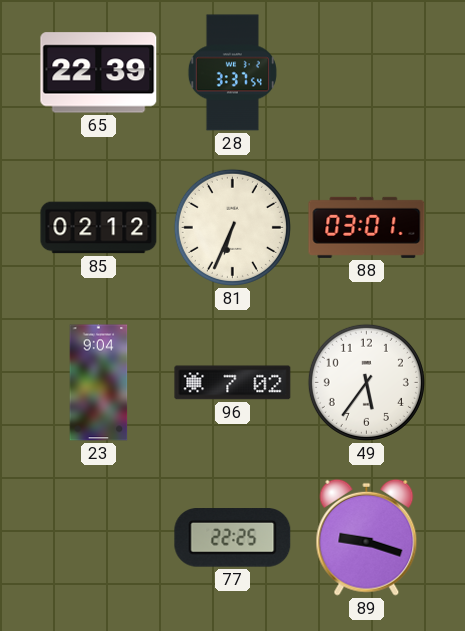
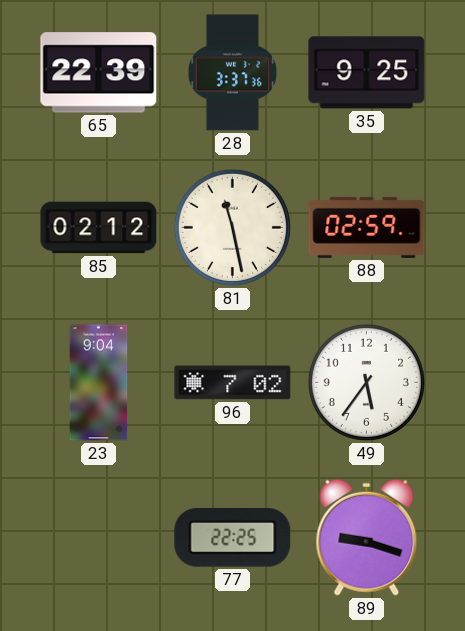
28: 3:37:54 -> 3:37:36
35: none -> 9:25
81: 6:34 -> 11:28
88: 03:01 -> 02:59
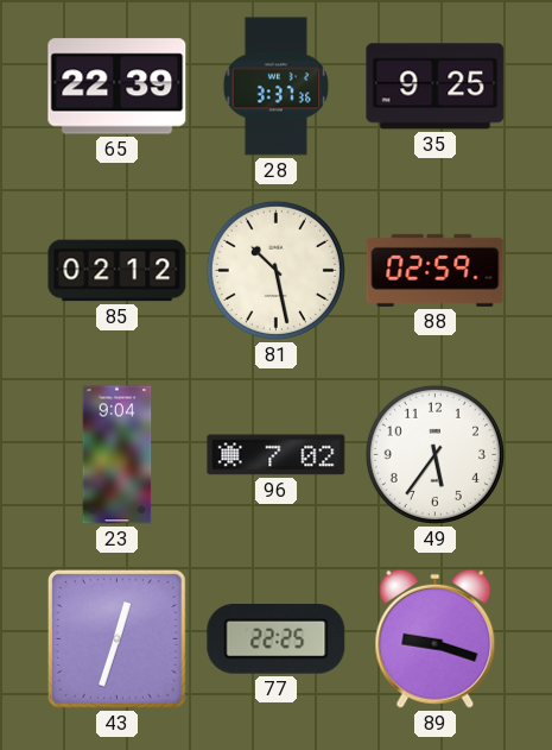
81: 11:28 -> 10:28
43: none -> 12:33
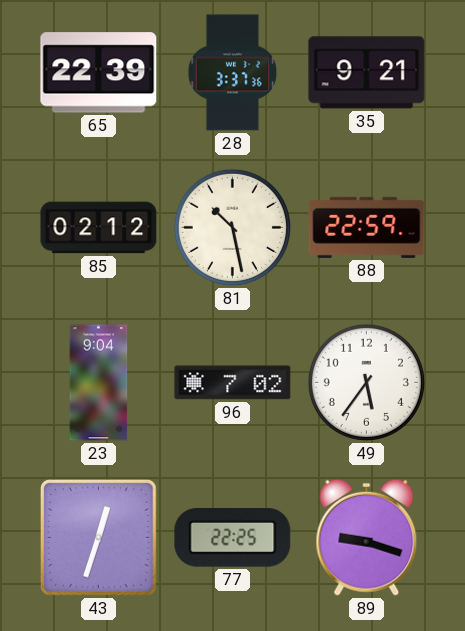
35: 9:25 -> 9:21
88: 02:59 -> 22:59
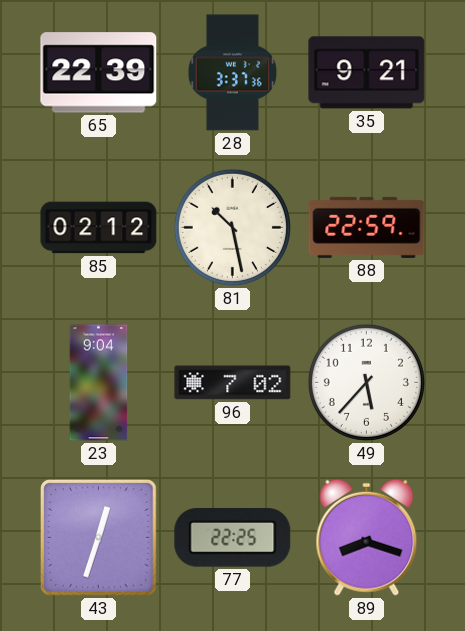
49: 5:36 -> 5:37
89: 9:18 -> 8:18
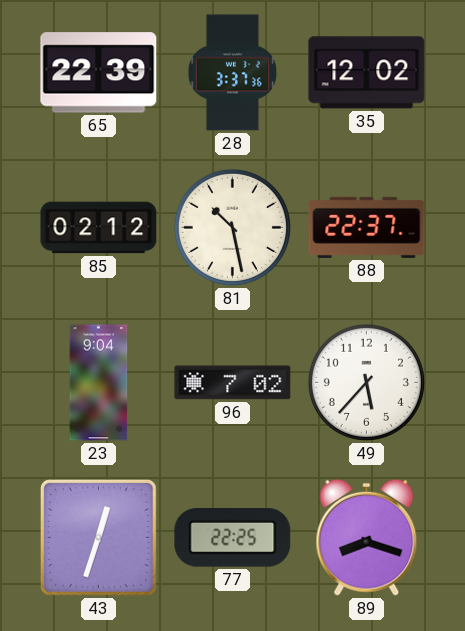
35: 9:21 -> 12:02
88: 22:59 -> 22:37
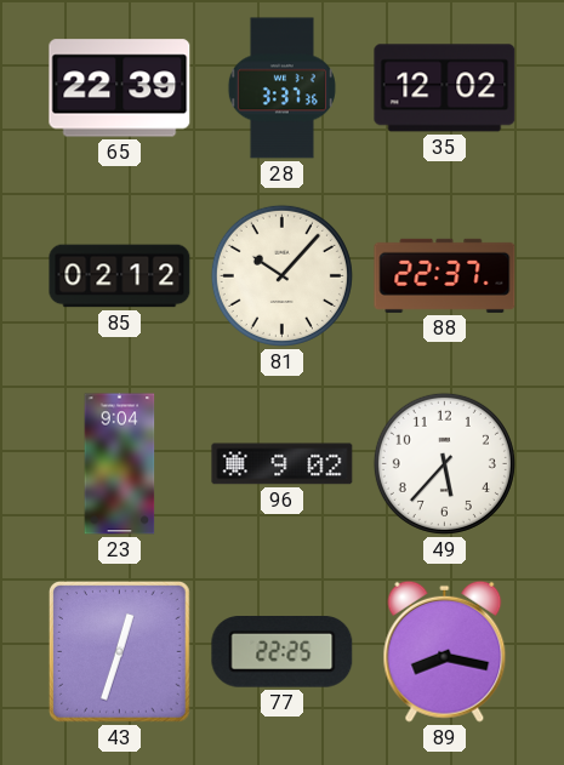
81: 10:28 -> 10:07
96: 7:02 -> 9:02
89: 8:18 -> 8:17
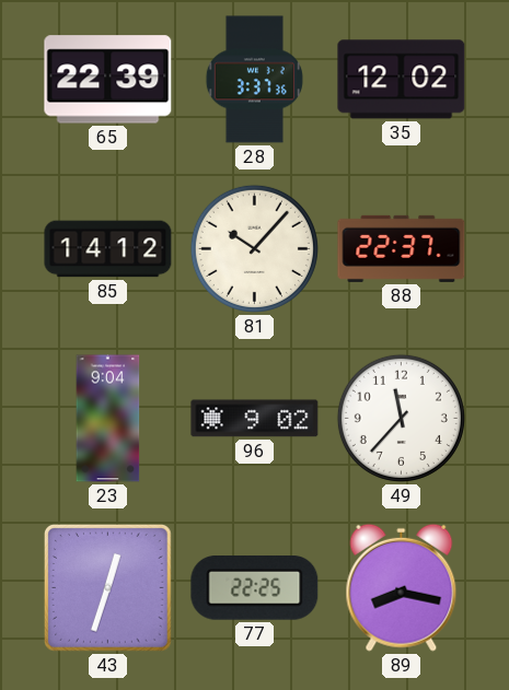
85: 02:12 -> 14:12
49: 5:37 -> 11:37
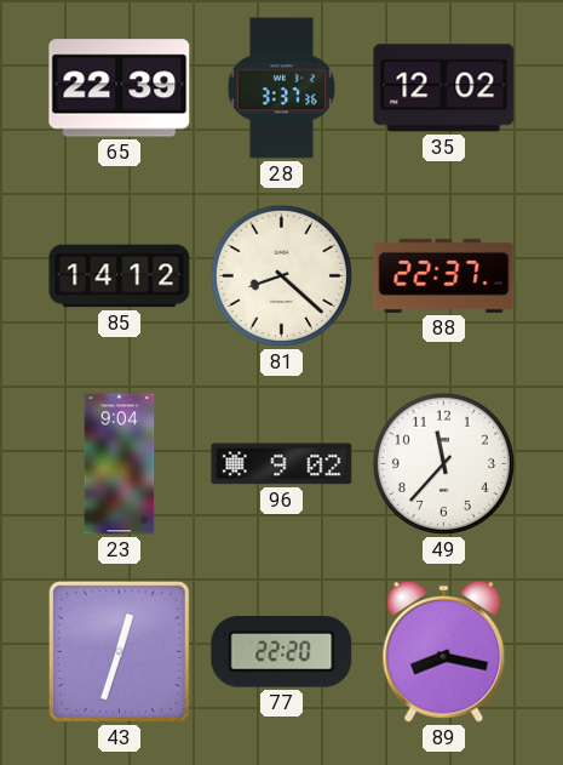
81: 10:07 -> 8:22
77: 22:25 -> 22:20
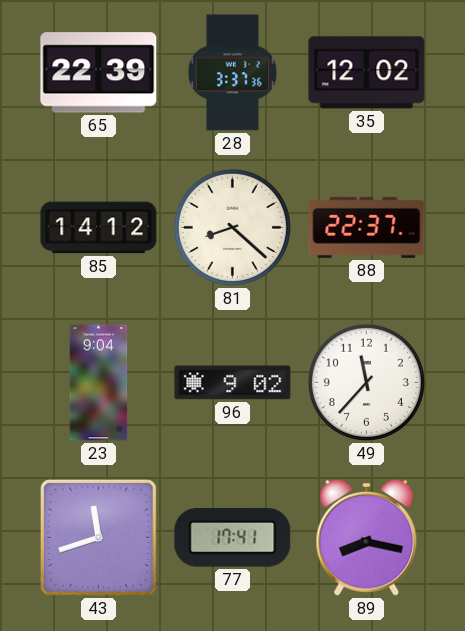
43: 12:33 -> 11:42
77: 22:20 -> 17:41
